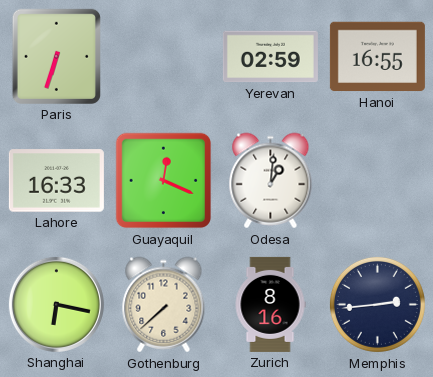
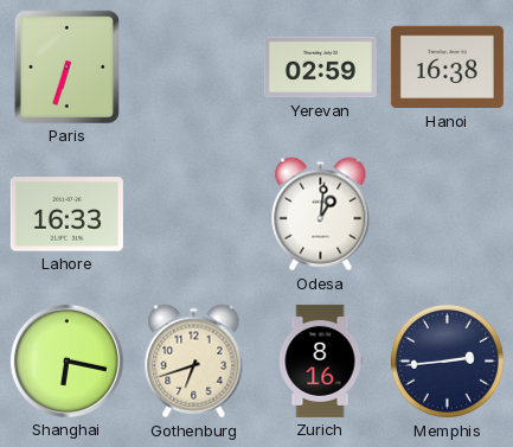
Hanoi: 16:55 -> 16:38
Guayaquil: 12:19 -> none
Gothenburg: 7:38 -> 6:42
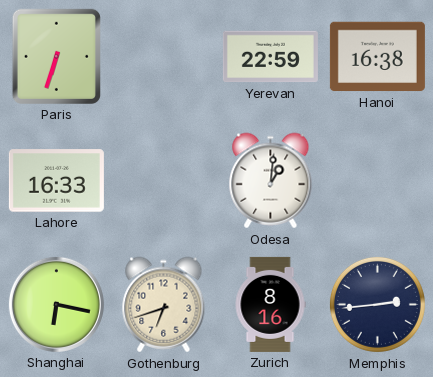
Yerevan: 02:59 -> 22:59
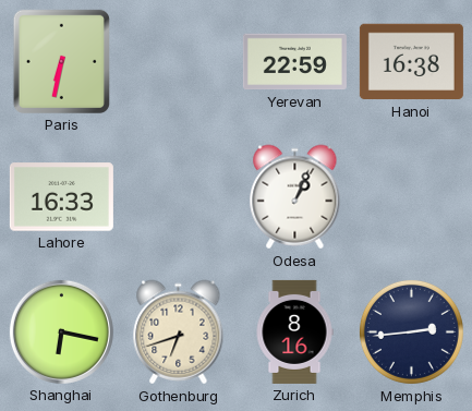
Paris: 6:33 -> 6:32
Odesa: 1:01 -> 1:04
